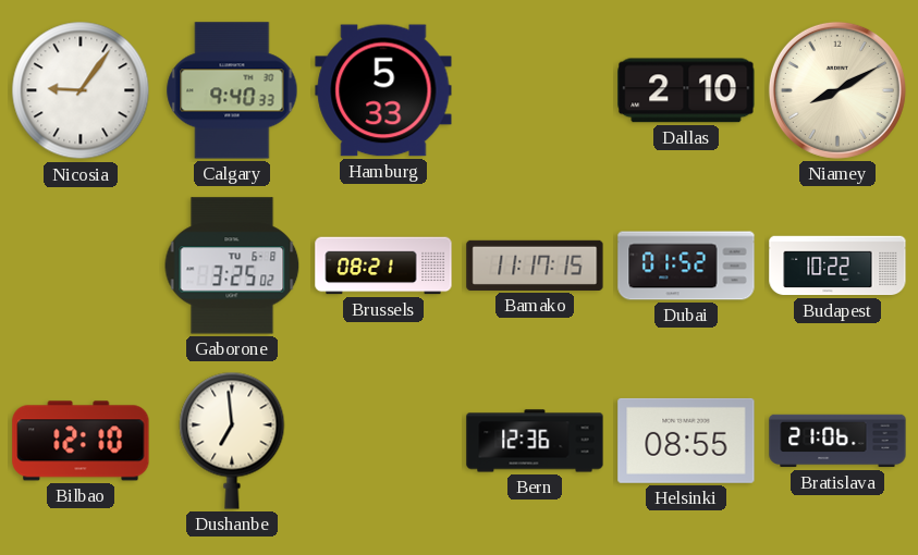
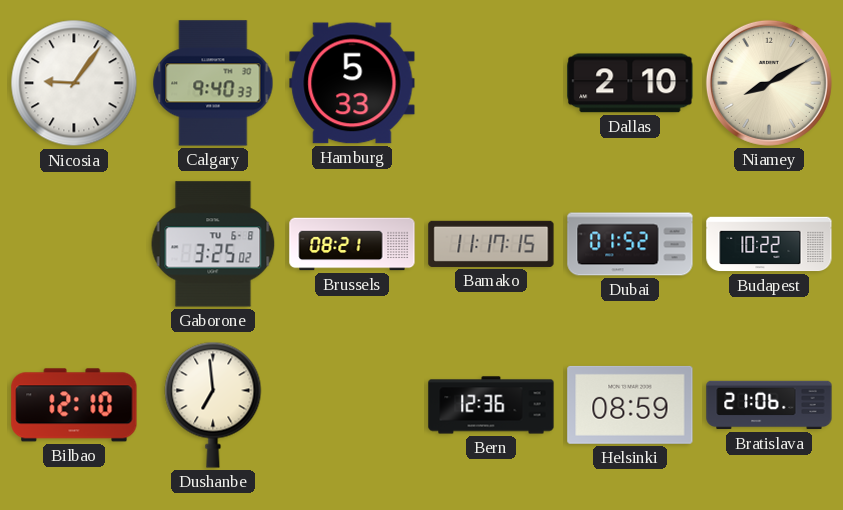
Helsinki: 08:55 -> 08:59
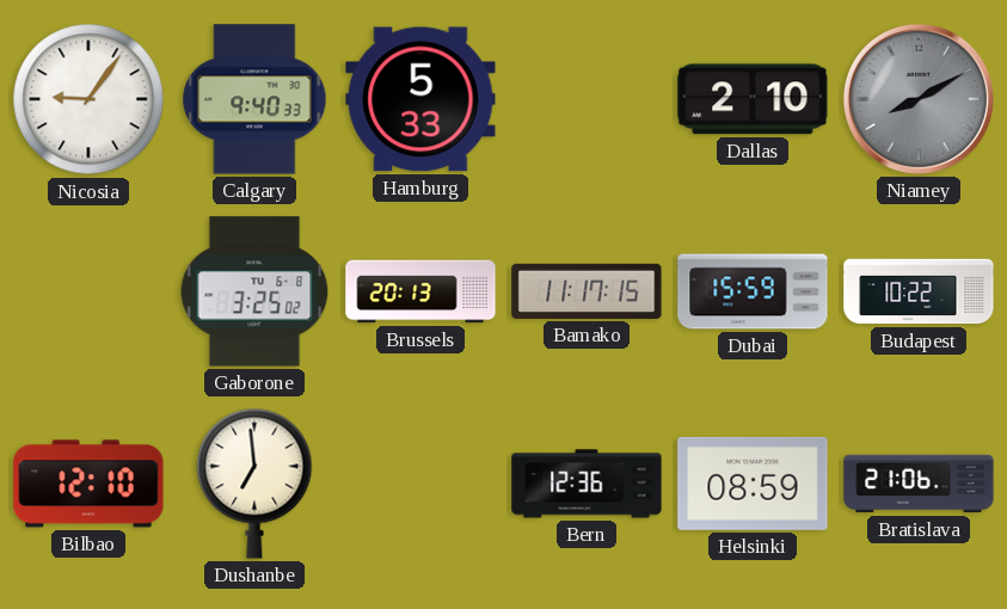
Niamey dial: cream -> grey
Brussels: 08:21 -> 20:13
Dubai: 01:52 -> 15:59
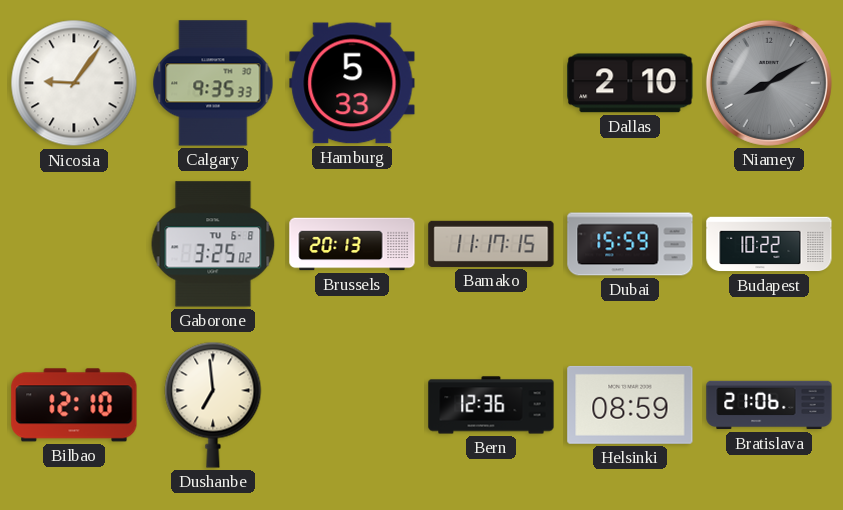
Calgary: 9:40 -> 9:35
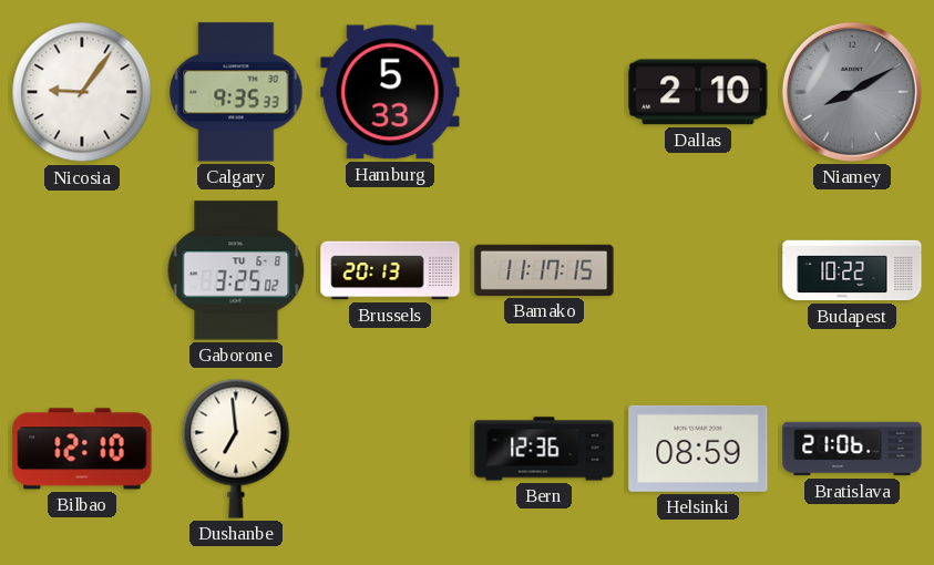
Dubai: 15:59 -> none
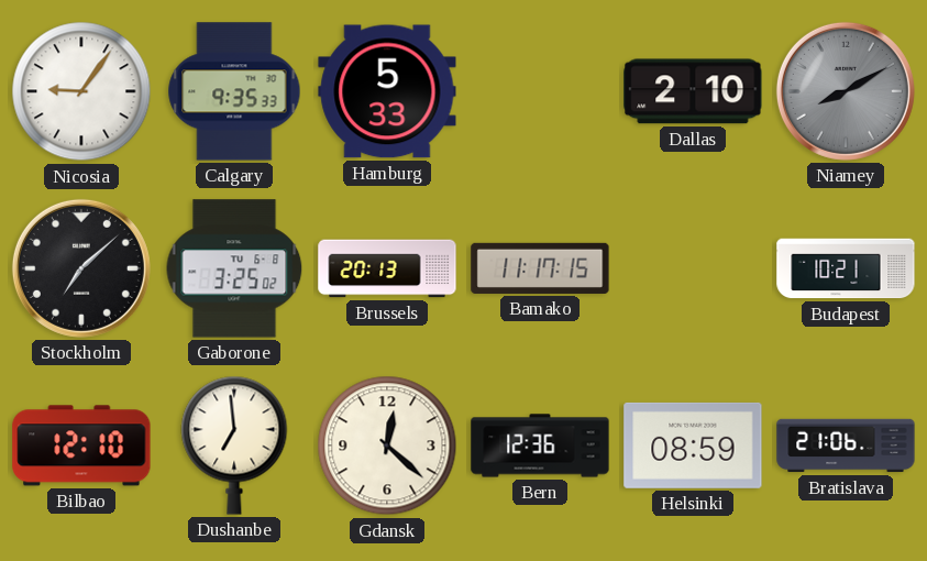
Stockholm: none -> 7:08
Budapest: 10:22 -> 10:21
Gdansk: none -> 12:22
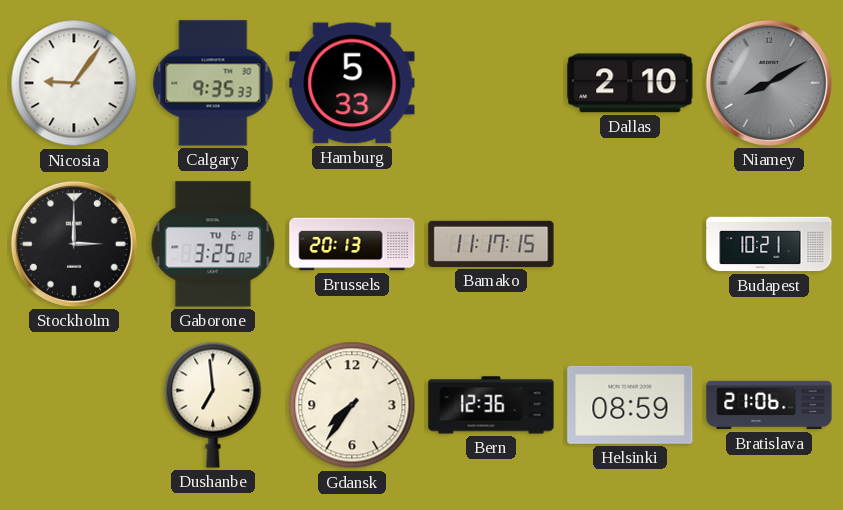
Stockholm: 7:08 -> 3:00
Bilbao: 12:10 -> none
Gdansk: 12:22 -> 7:36
